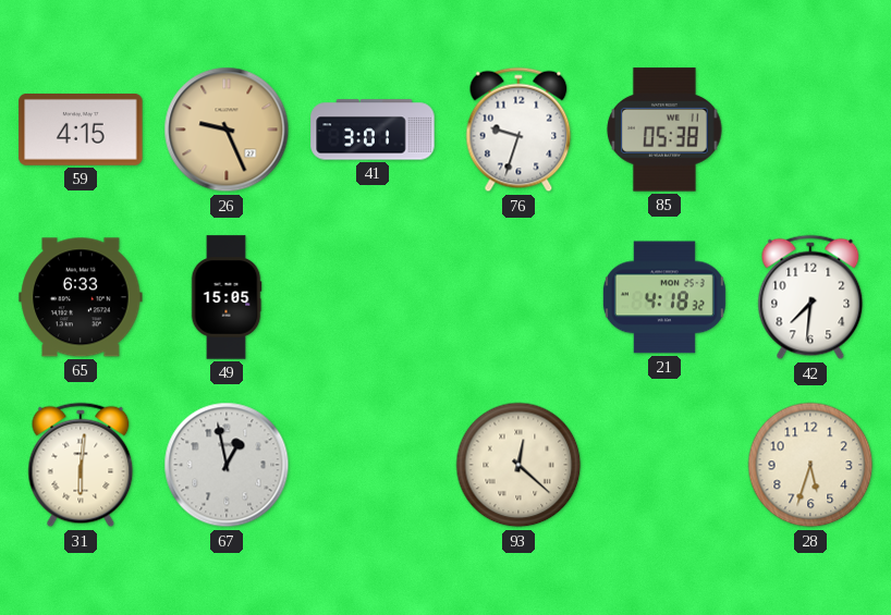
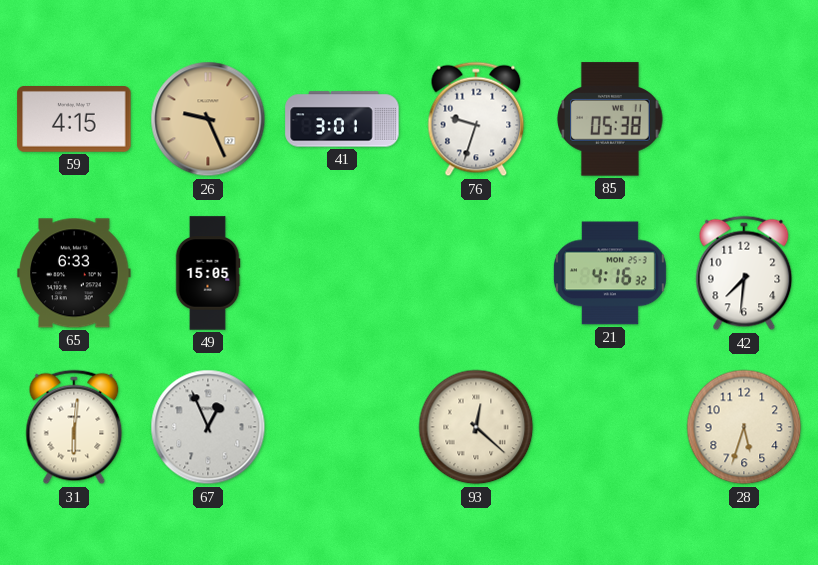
21: 4:18 -> 4:16
67: 12:58 -> 12:56
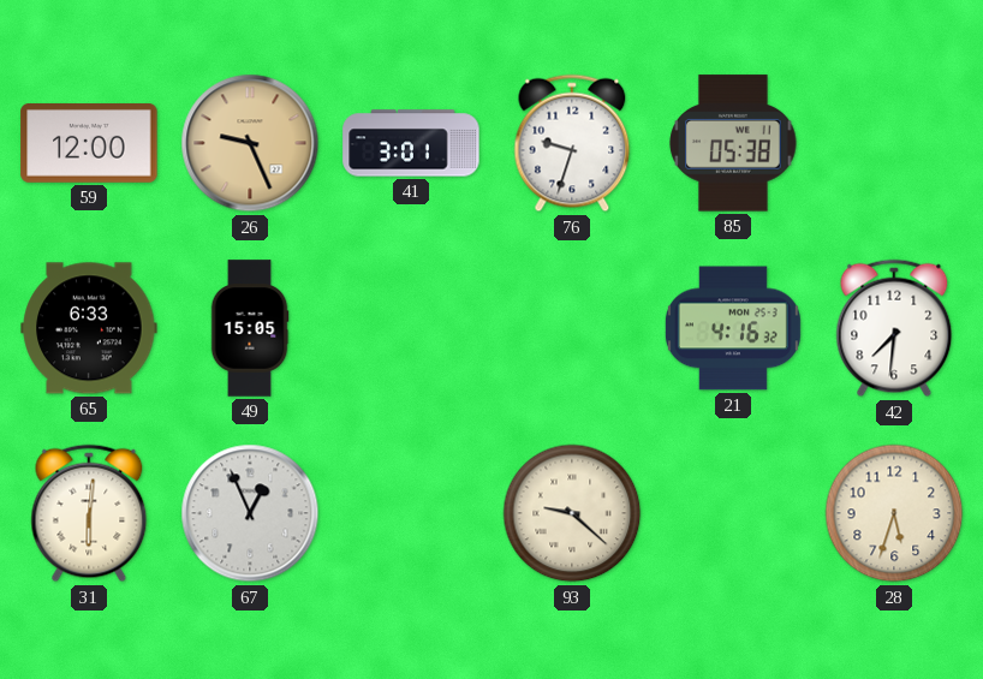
59: 4:15 -> 12:00
93: 12:22 -> 9:22
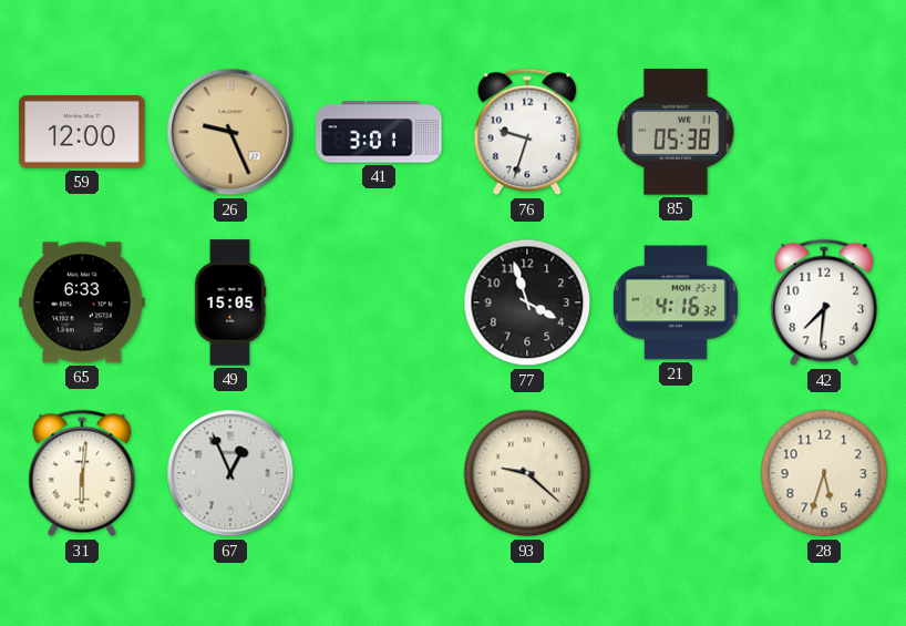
77: none -> 3:57
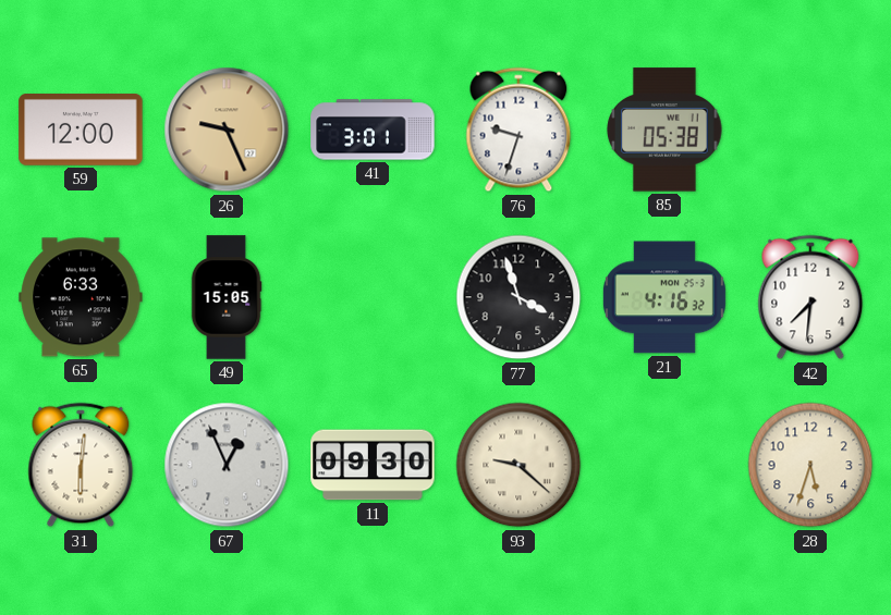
11: none -> 09:30
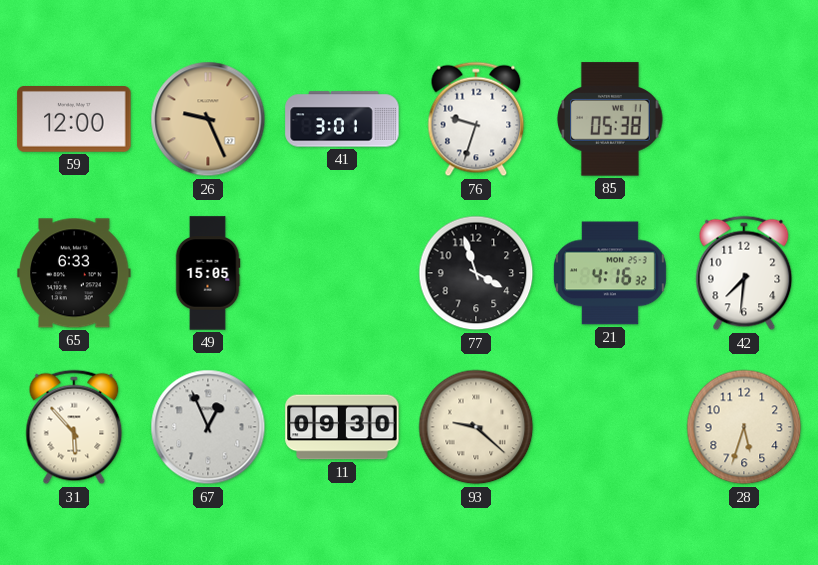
31: 6:01 -> 5:53
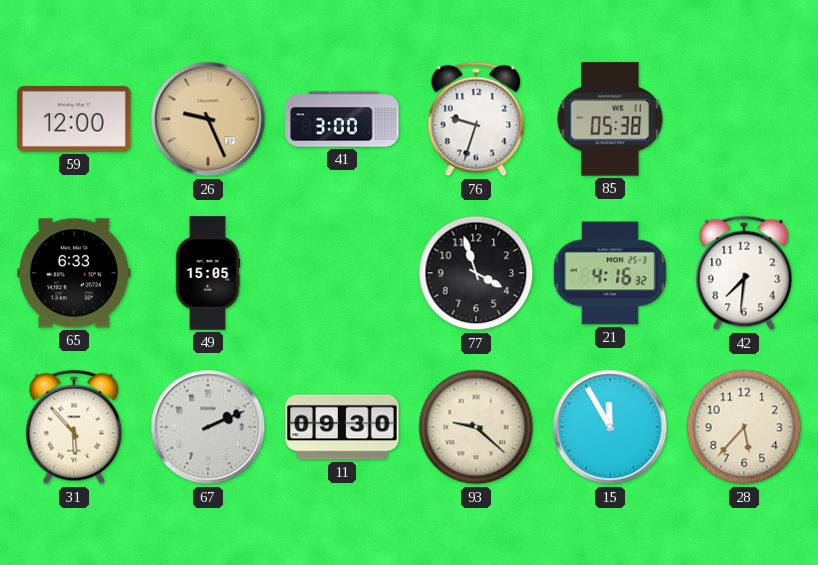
41: 3:01 -> 3:00
67: 12:56 -> 2:11
15: none -> 11:55
28: 5:33 -> 5:37
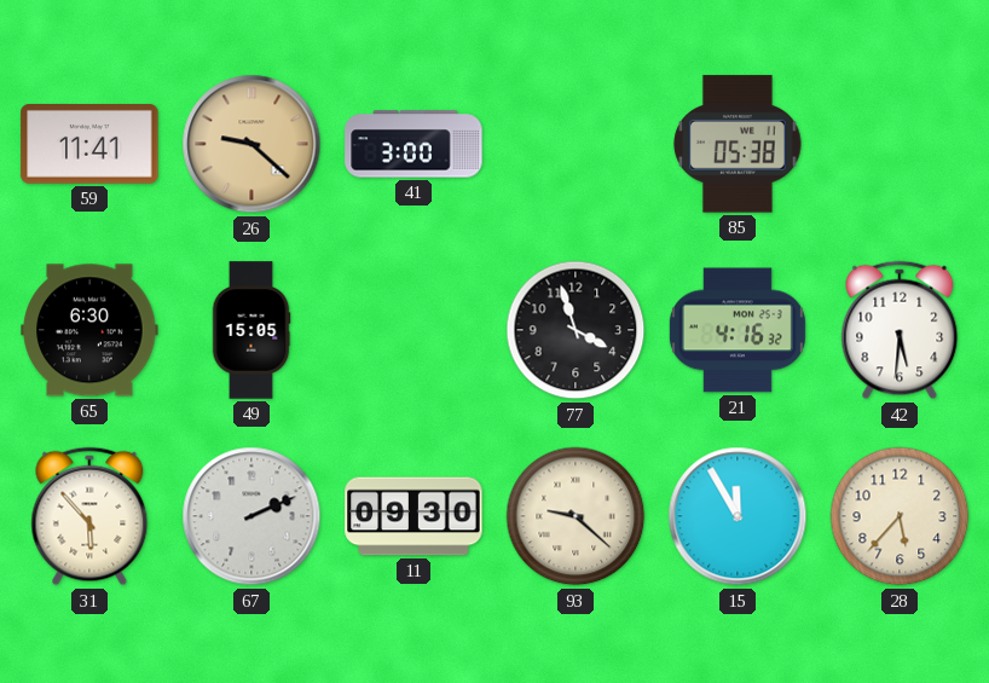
59: 12:00 -> 11:41
26: 9:26 -> 9:22
76: 9:33 -> none
65: 6:33 -> 6:30
42: 7:31 -> 5:31
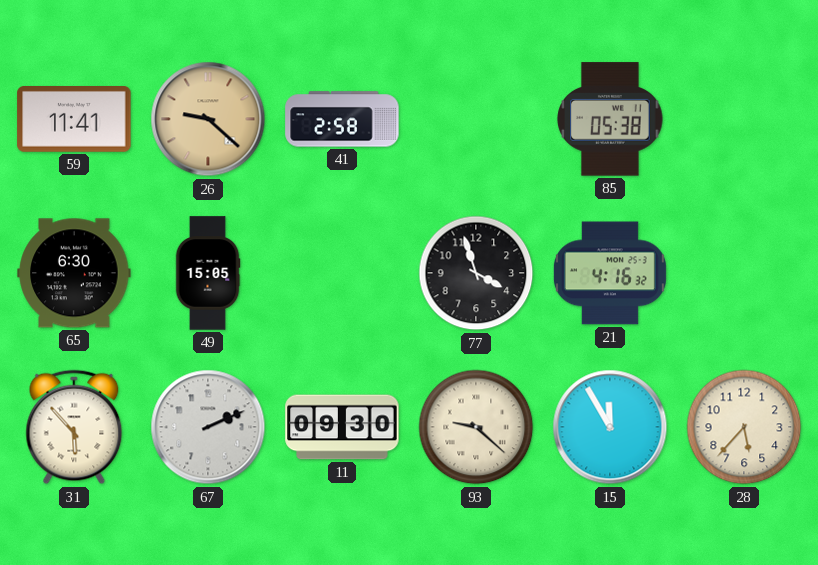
41: 3:00 -> 2:58
42: 5:31 -> none
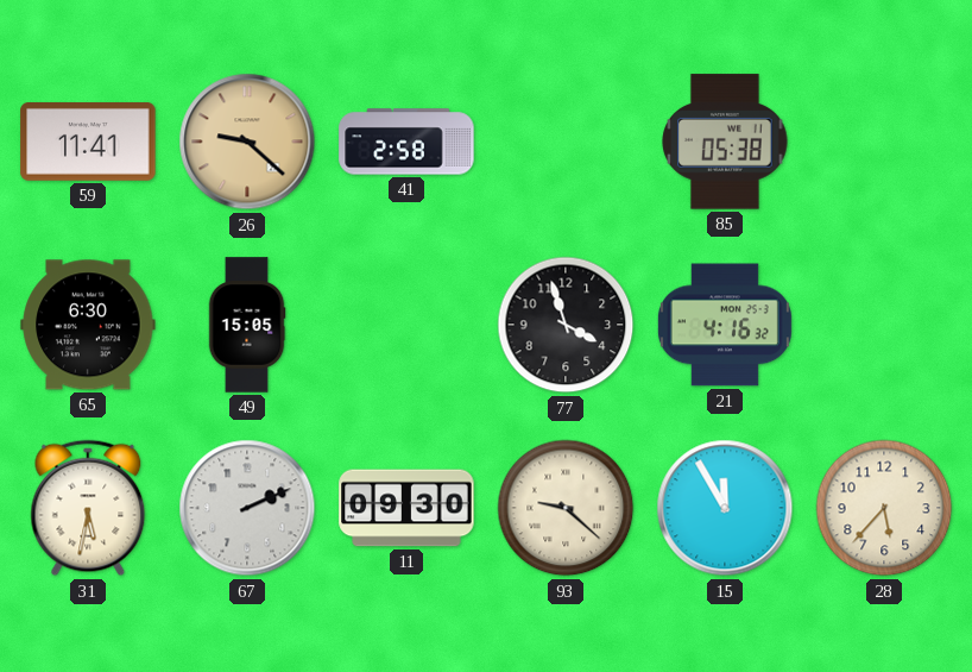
31: 5:53 -> 5:32
